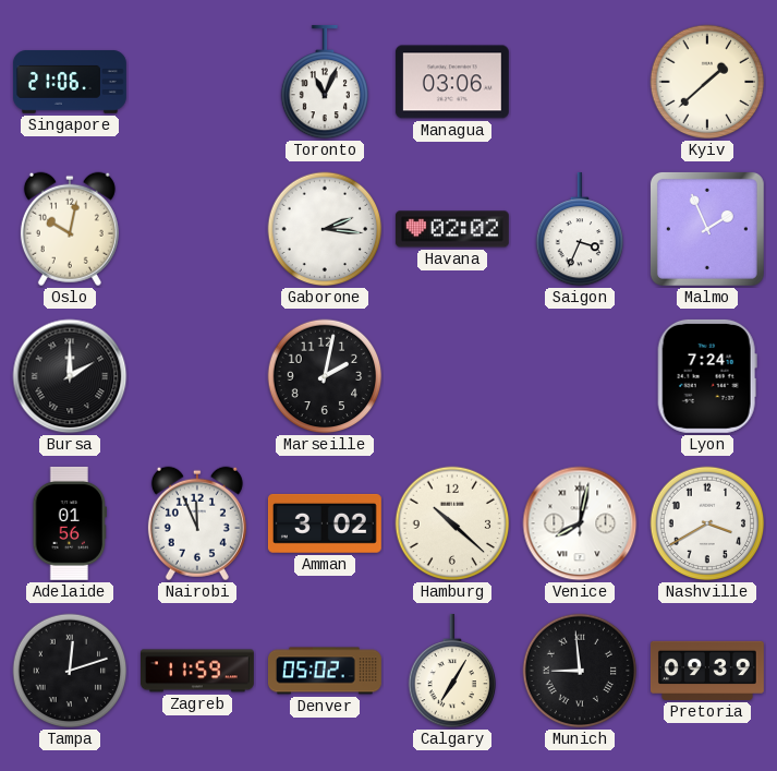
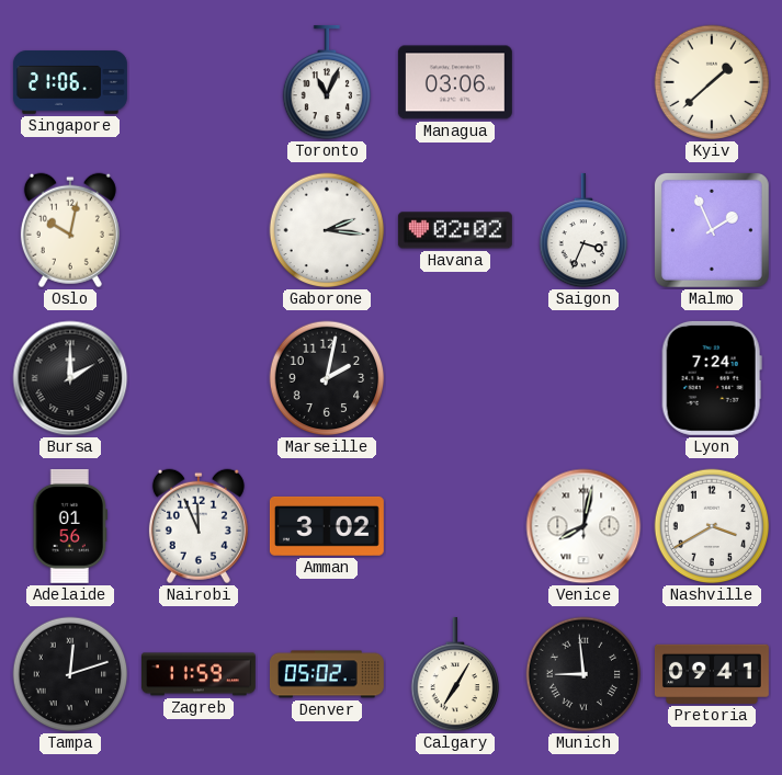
Hamburg: 10:22 -> none
Pretoria: 09:39 -> 09:41
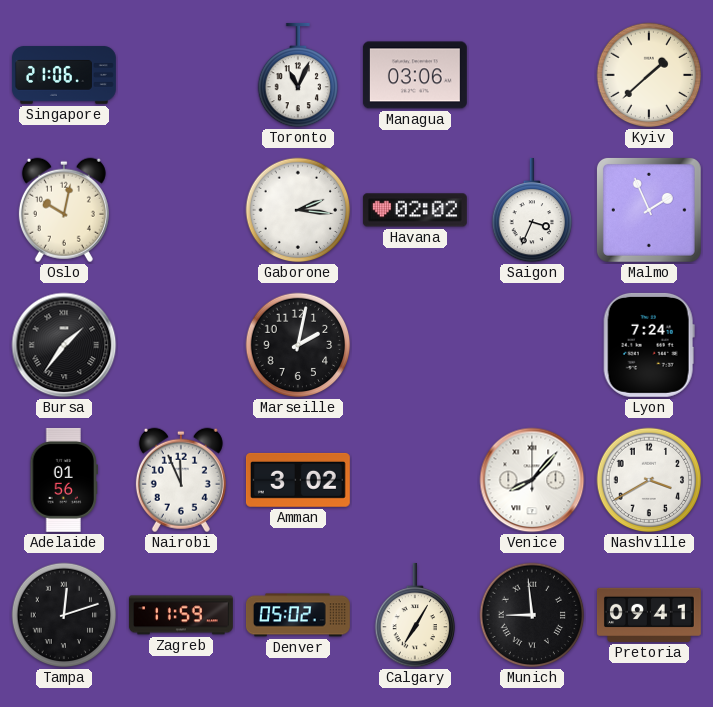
Bursa: 2:00 -> 1:36
Venice: 8:02 -> 8:07
